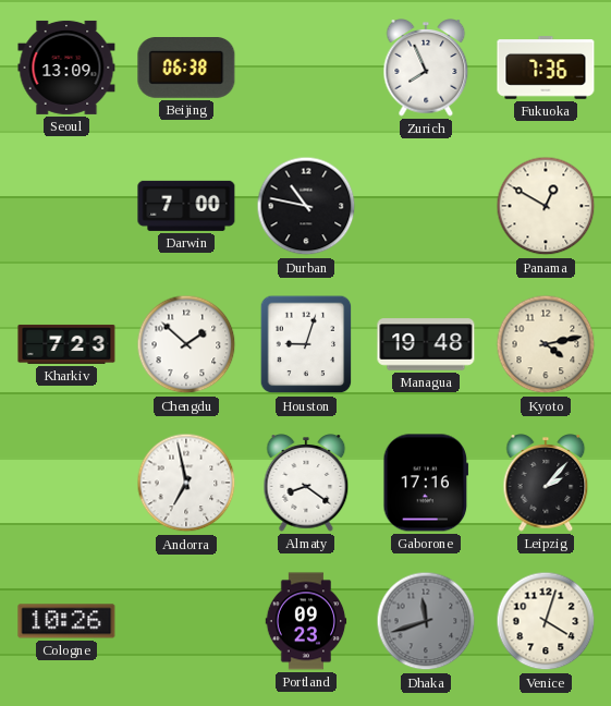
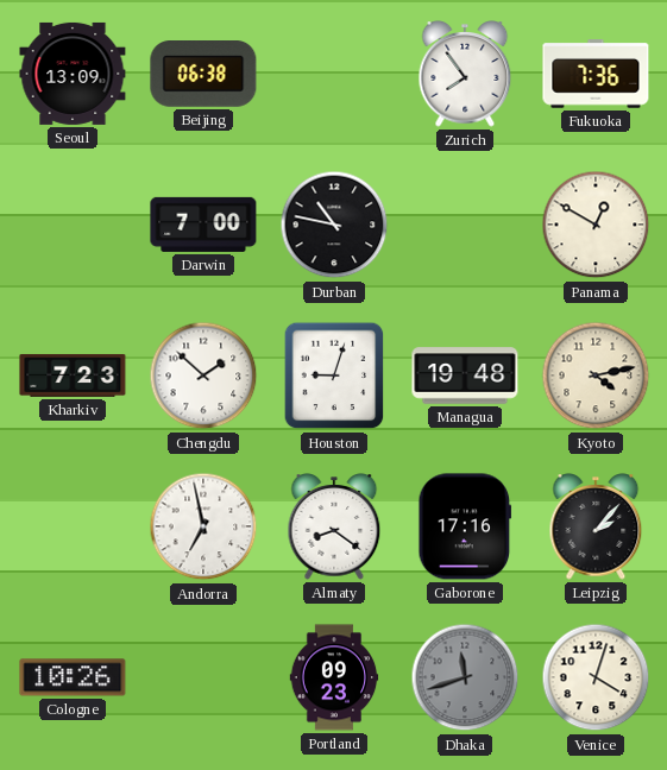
Zurich: 7:56 -> 7:54
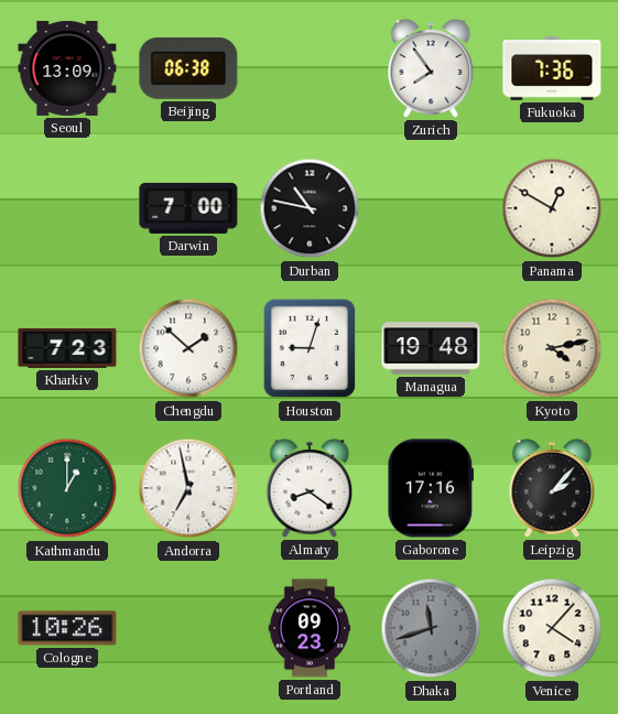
Kathmandu: none -> 1:00
Venice: 4:03 -> 4:07
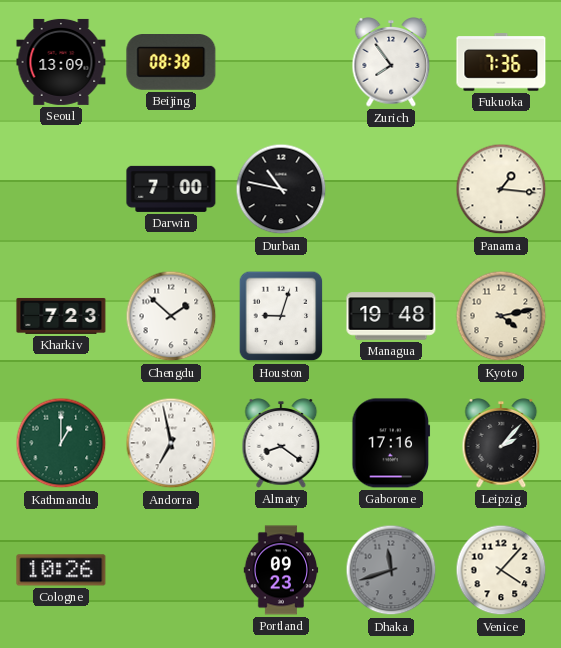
Beijing: 06:38 -> 08:38
Panama: 12:50 -> 1:16
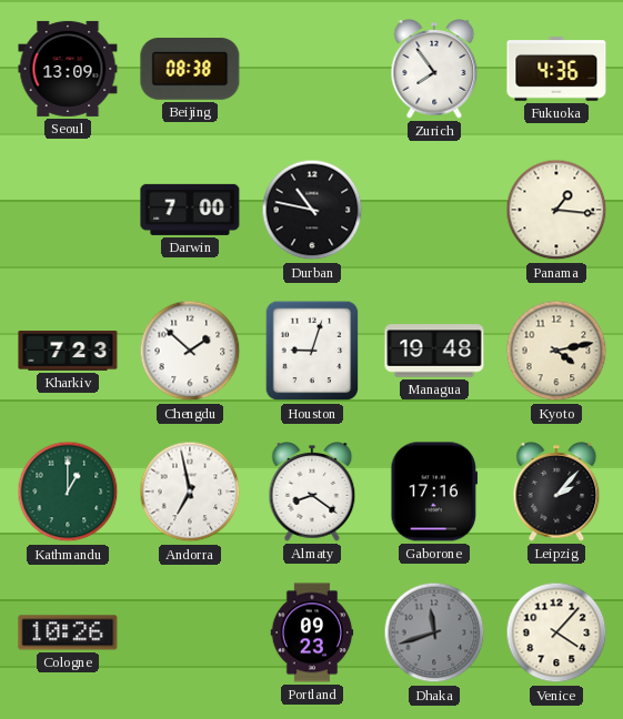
Fukuoka: 7:36 -> 4:36
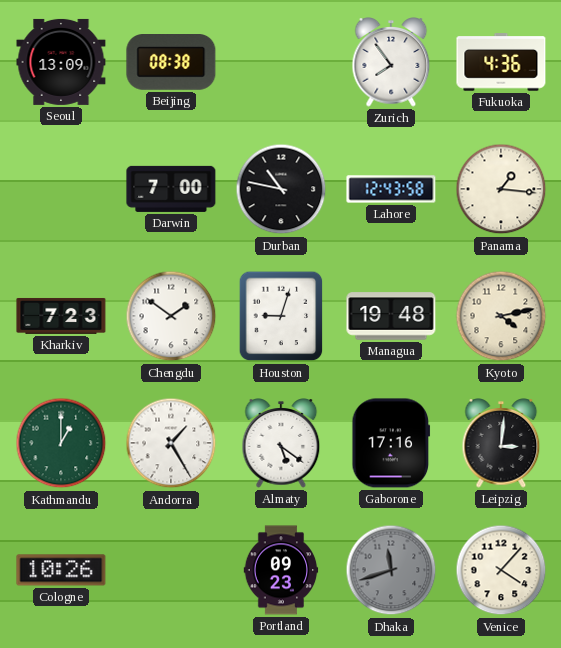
Lahore: none -> 12:43
Chengdu: 1:52 -> 1:51
Andorra: 6:58 -> 1:25
Almaty: 8:21 -> 5:21
Leipzig: 2:07 -> 3:01
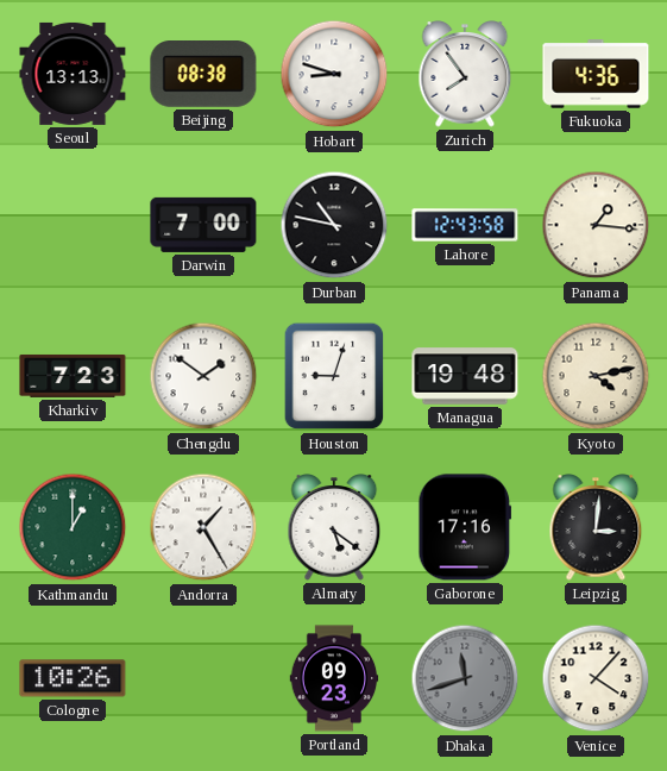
Seoul: 13:09 -> 13:13
Hobart: none -> 8:48
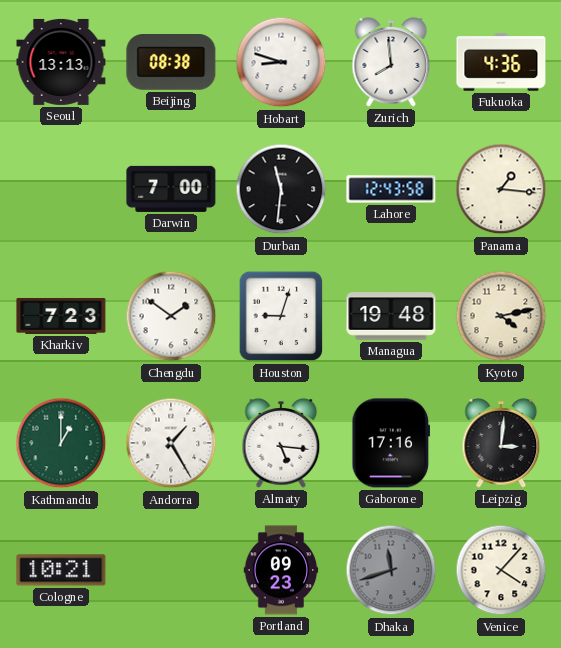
Zurich: 7:54 -> 7:59
Durban: 10:47 -> 11:31
Almaty: 5:21 -> 5:16
Cologne: 10:26 -> 10:21
